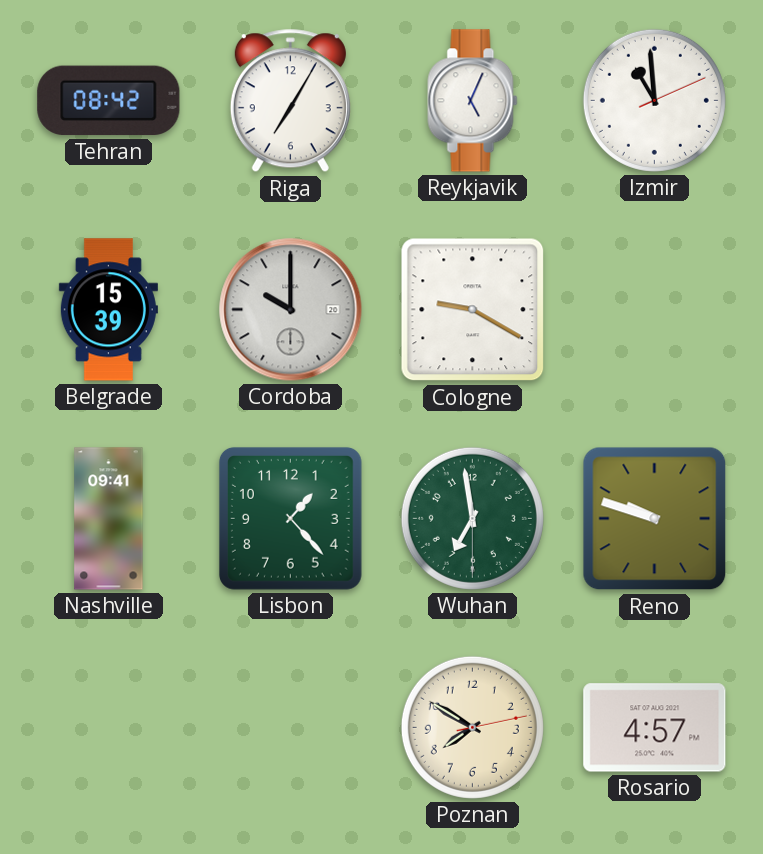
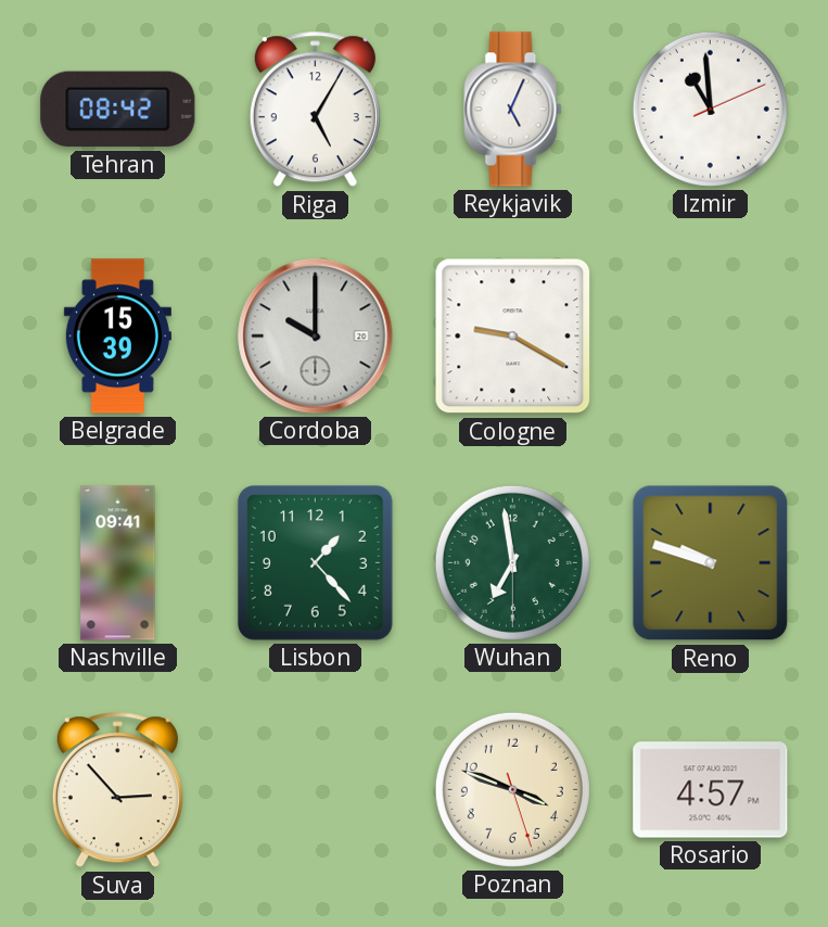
Riga: 7:05 -> 5:05
Suva: none -> 2:53
Poznan: 7:50 -> 3:48
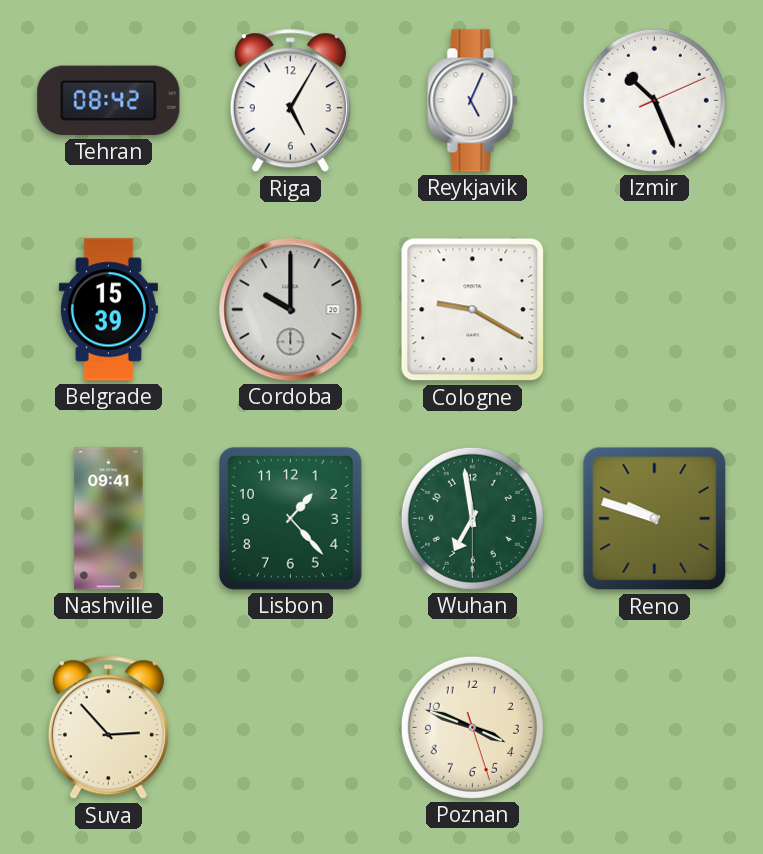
Izmir: 10:59 -> 10:26
Rosario: 4:57 -> none
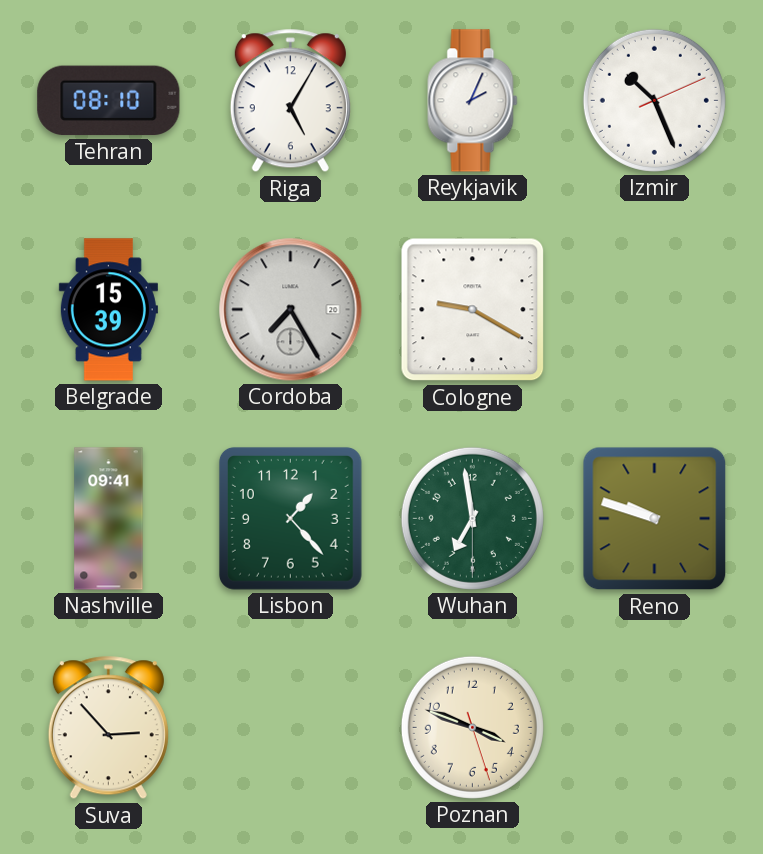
Tehran: 08:42 -> 08:10
Reykjavik: 5:04 -> 2:04
Cordoba: 10:00 -> 7:25
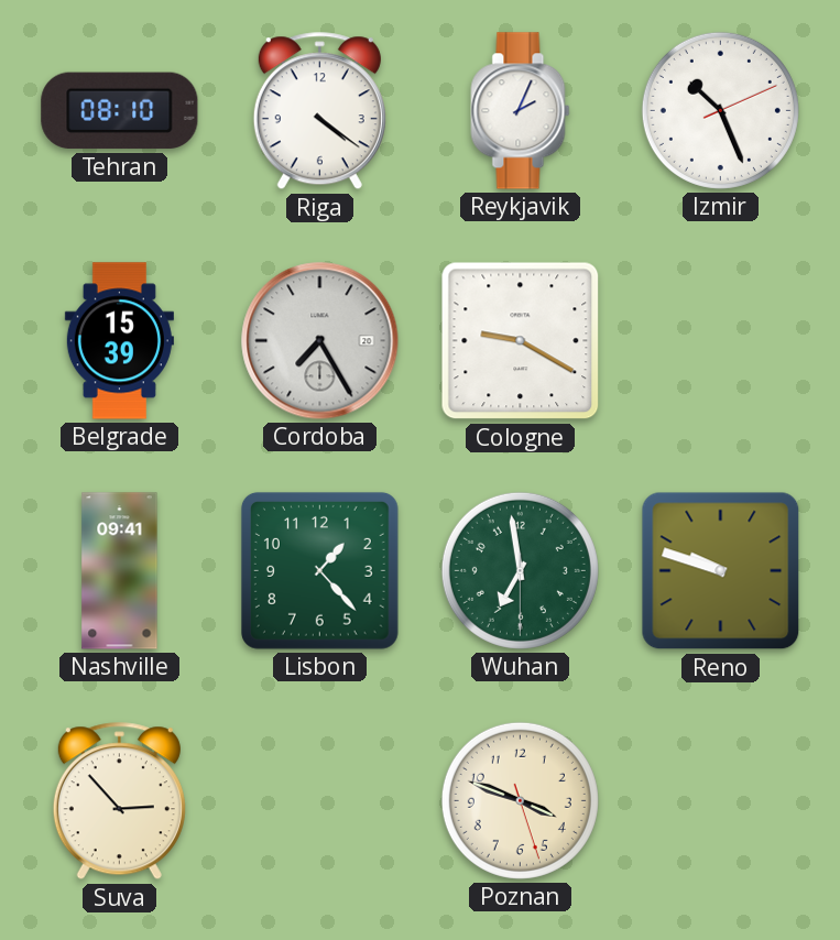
Riga: 5:05 -> 4:21
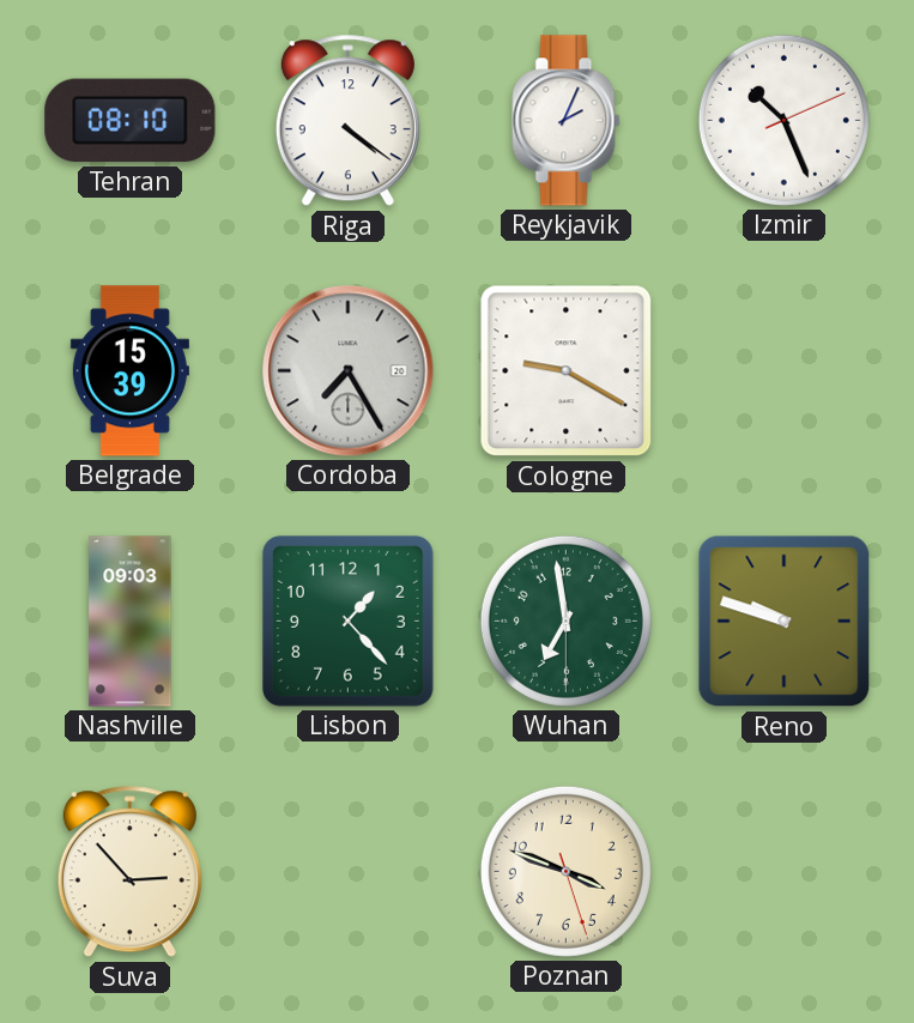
Nashville: 09:41 -> 09:03
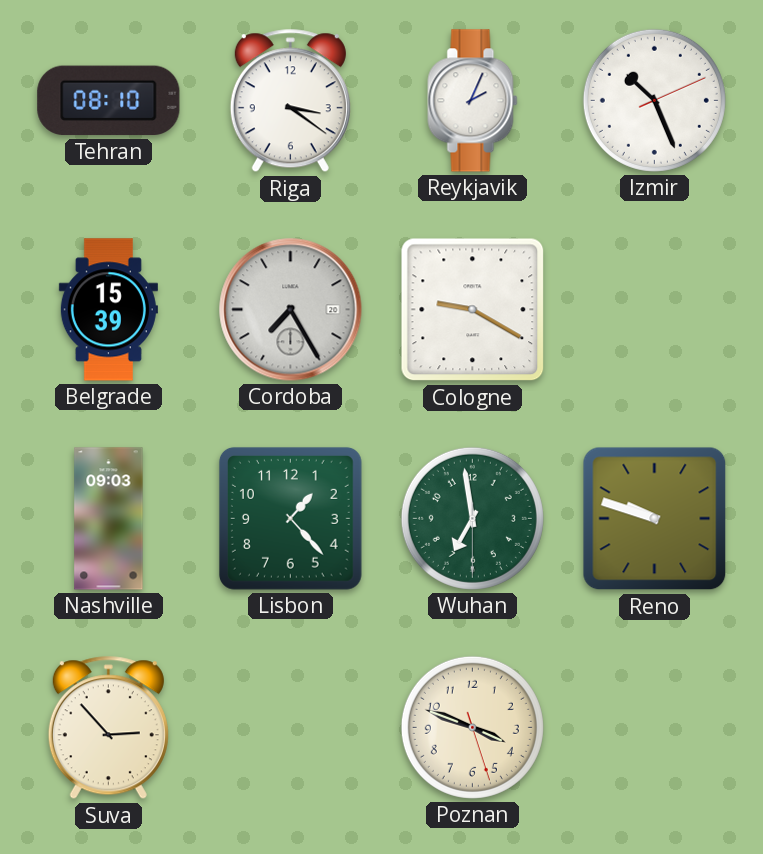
Riga: 4:21 -> 3:21
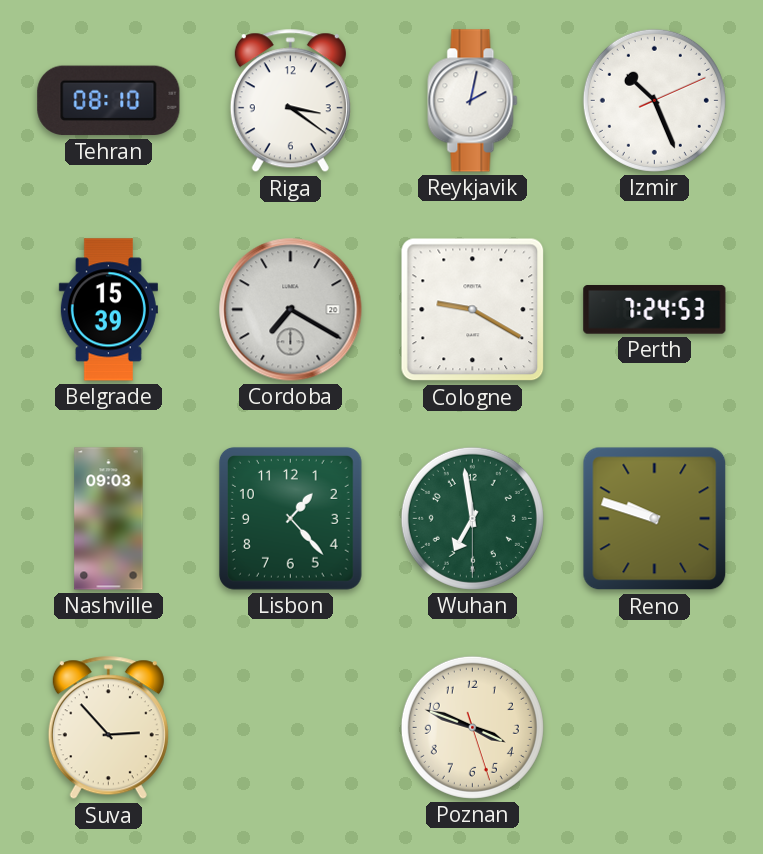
Reykjavik: 2:04 -> 2:02
Cordoba: 7:25 -> 7:20
Perth: none -> 7:24
